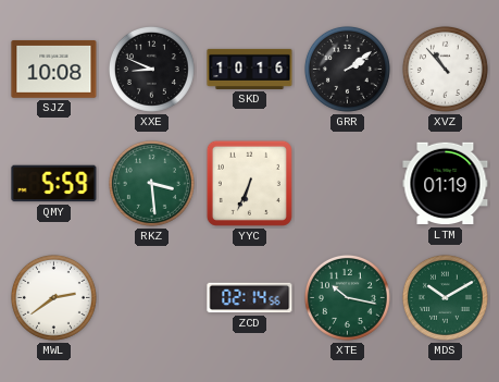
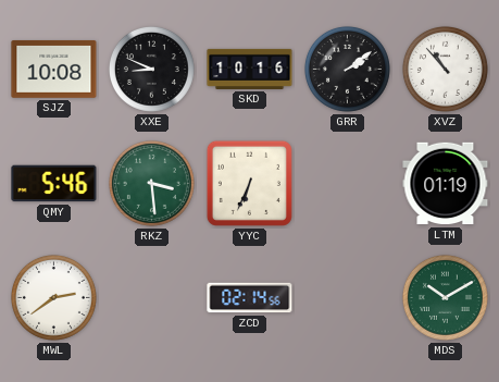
QMY: 5:59 -> 5:46
XTE: 10:17 -> none
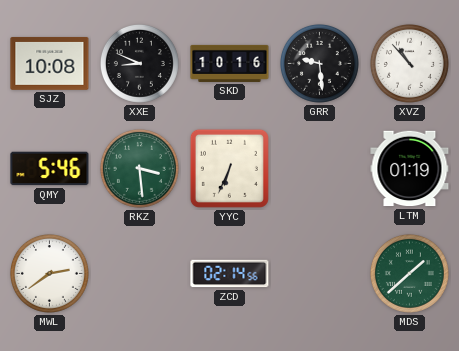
GRR: 2:09 -> 9:29
MDS: 10:10 -> 1:38
